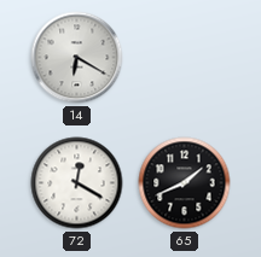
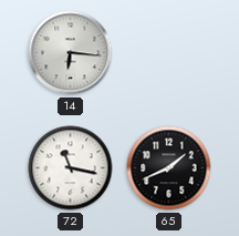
14: 6:20 -> 6:16
72: 12:20 -> 11:17
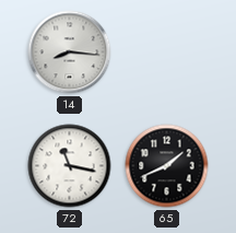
14: 6:16 -> 8:16
